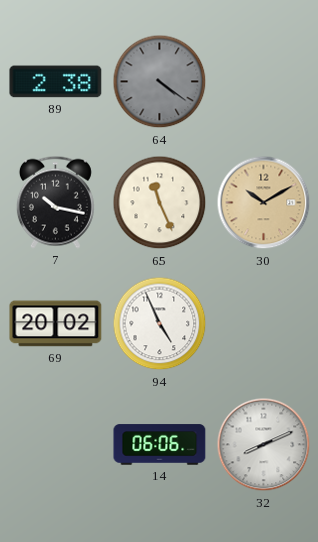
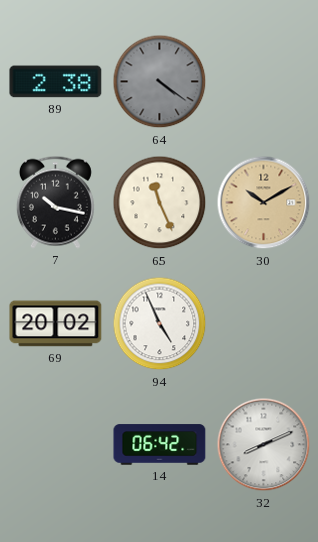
14: 06:06 -> 06:42
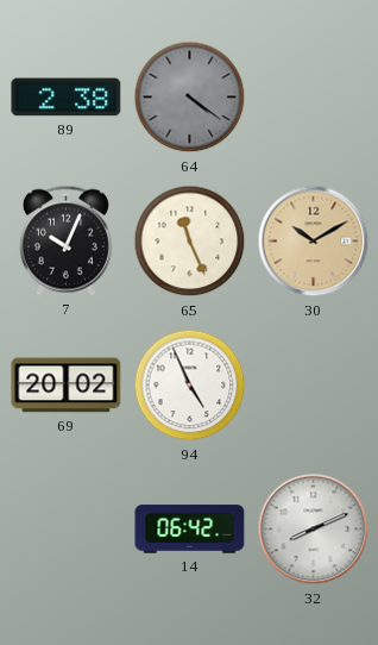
7: 10:17 -> 10:04
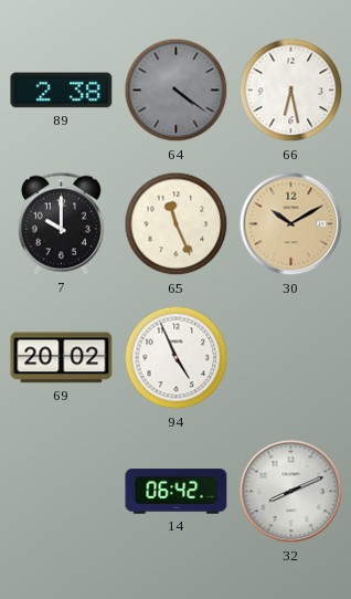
66: none -> 6:28
7: 10:04 -> 10:00
